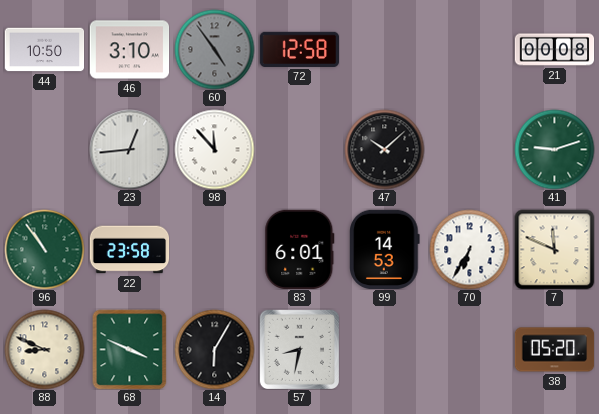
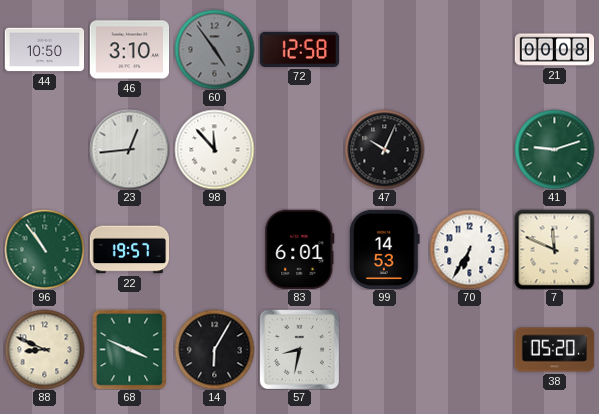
47: 10:08 -> 10:04
22: 23:58 -> 19:57
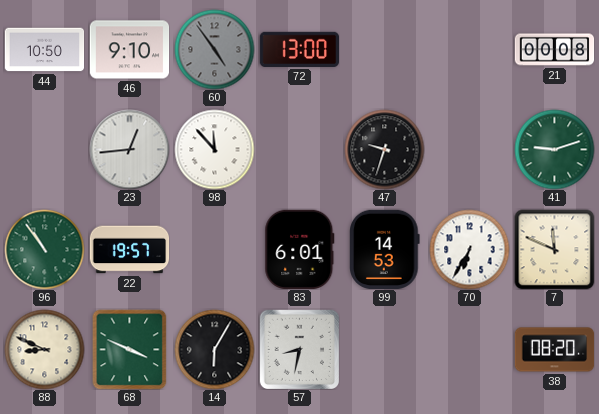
46: 3:10 -> 9:10
72: 12:58 -> 13:00
47: 10:04 -> 9:33
38: 05:20 -> 08:20
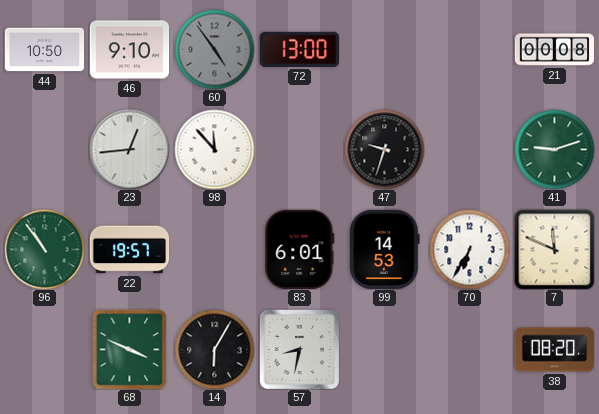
88: 8:49 -> none
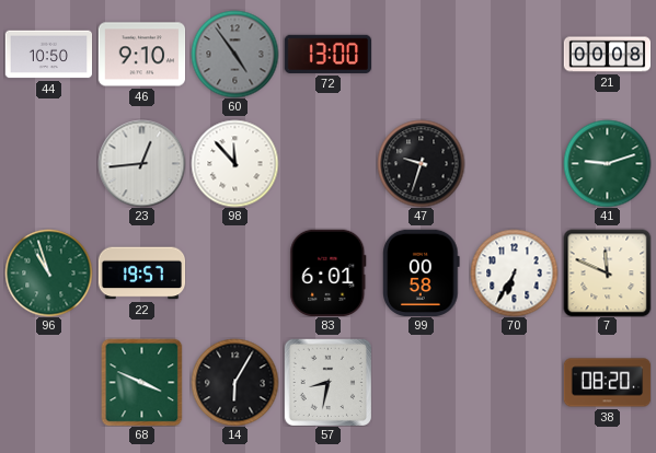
96: 10:54 -> 10:57
99: 14:53 -> 00:58
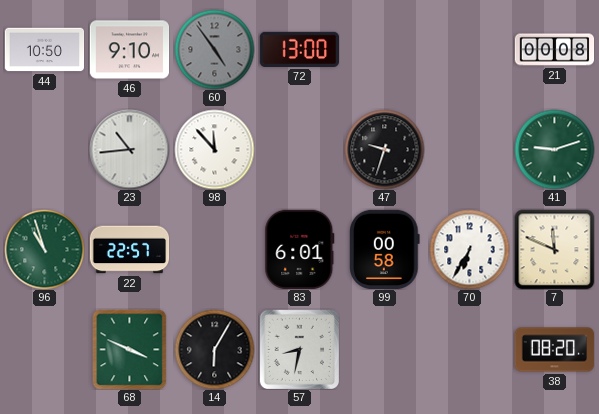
23: 12:44 -> 10:44
22: 19:57 -> 22:57
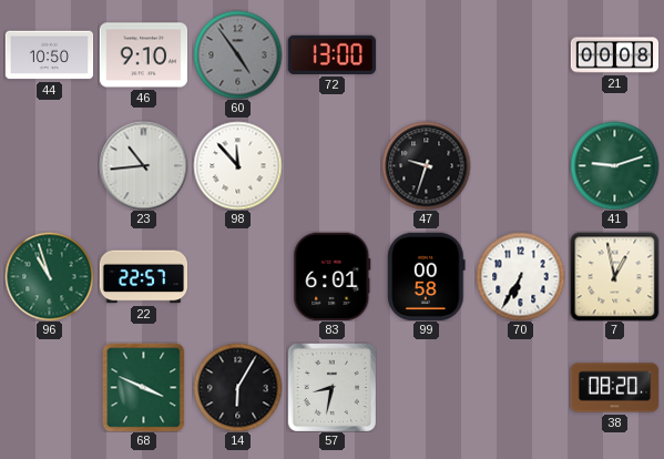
7: 11:49 -> 12:58
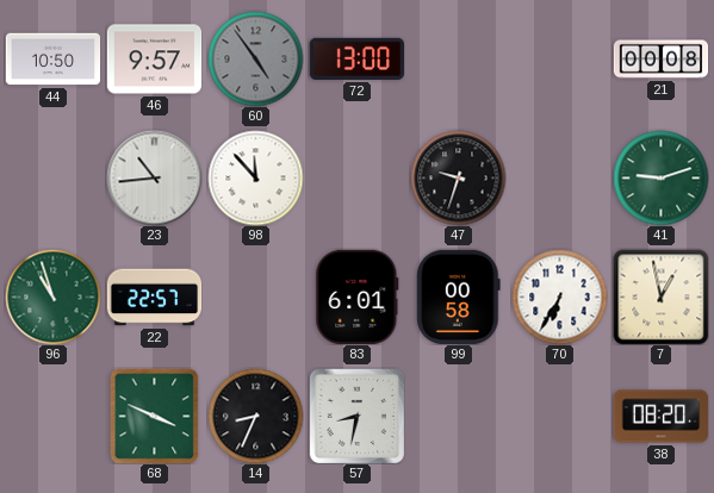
46: 9:10 -> 9:57
14: 6:05 -> 8:34
